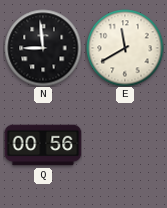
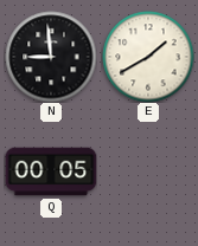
E: 11:40 -> 1:40
Q: 00:56 -> 00:05
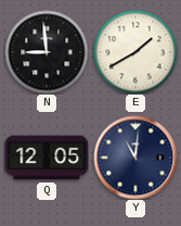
Q: 00:05 -> 12:05
Y: none -> 11:01
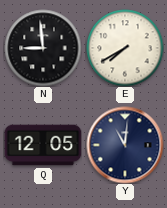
E: 1:40 -> 7:40
